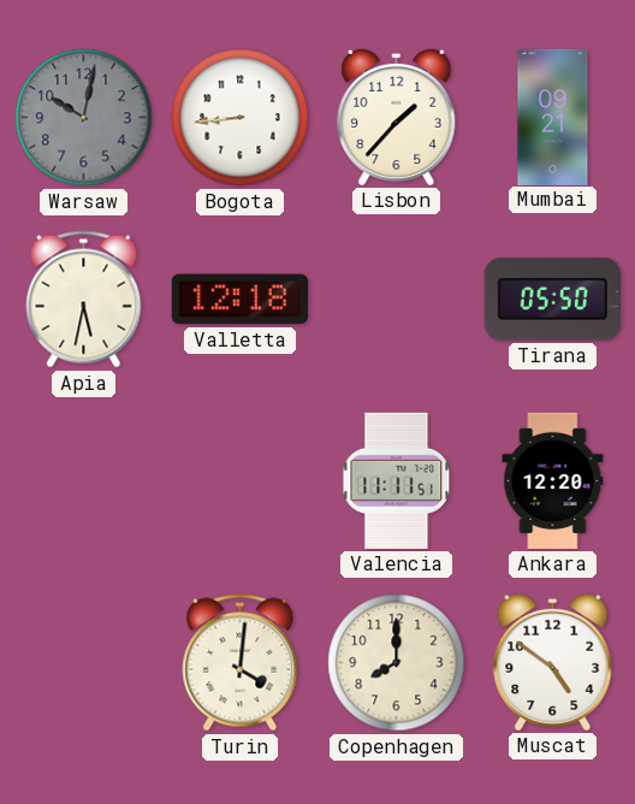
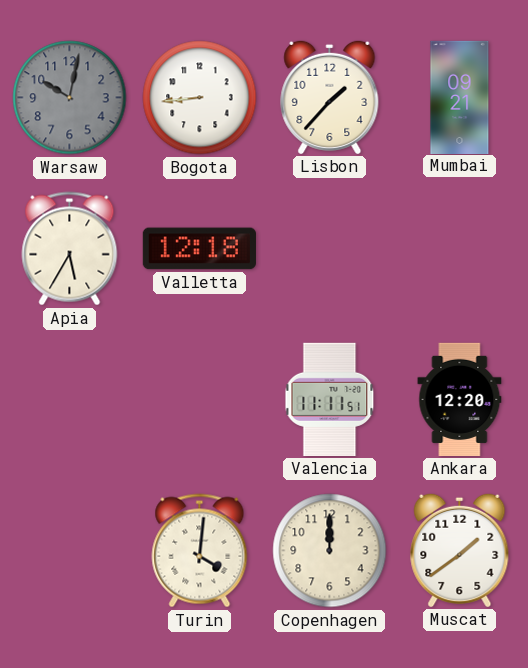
Apia: 5:32 -> 5:35
Tirana: 05:50 -> none
Copenhagen: 8:00 -> 12:00
Muscat: 4:51 -> 1:39
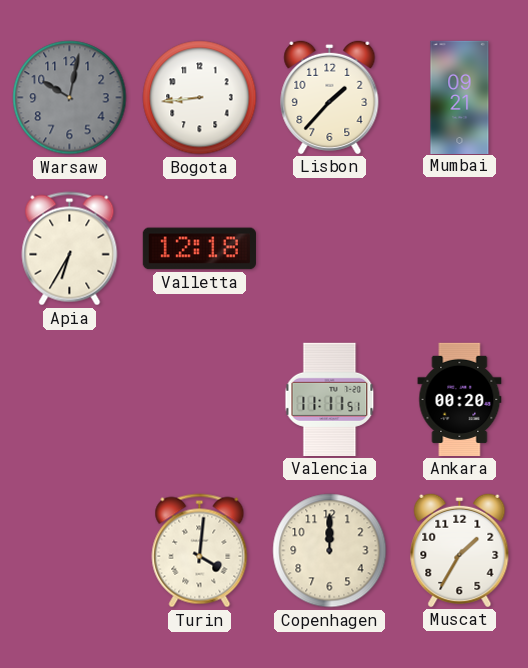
Apia: 5:35 -> 6:35
Ankara: 12:20 -> 00:20
Muscat: 1:39 -> 1:35
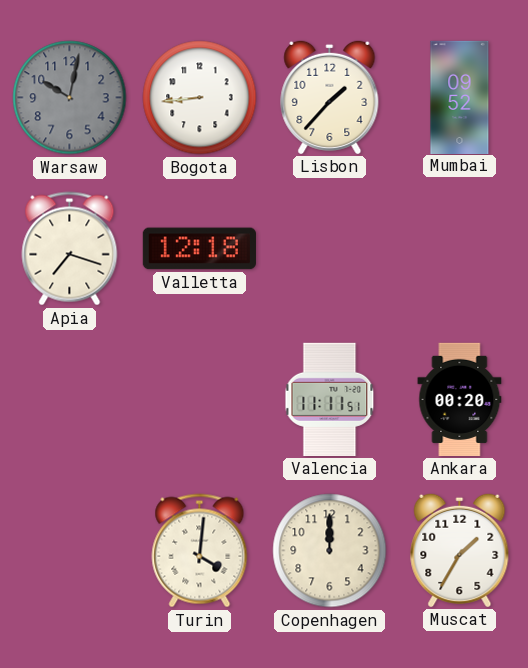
Mumbai: 09:21 -> 09:52
Apia: 6:35 -> 7:18
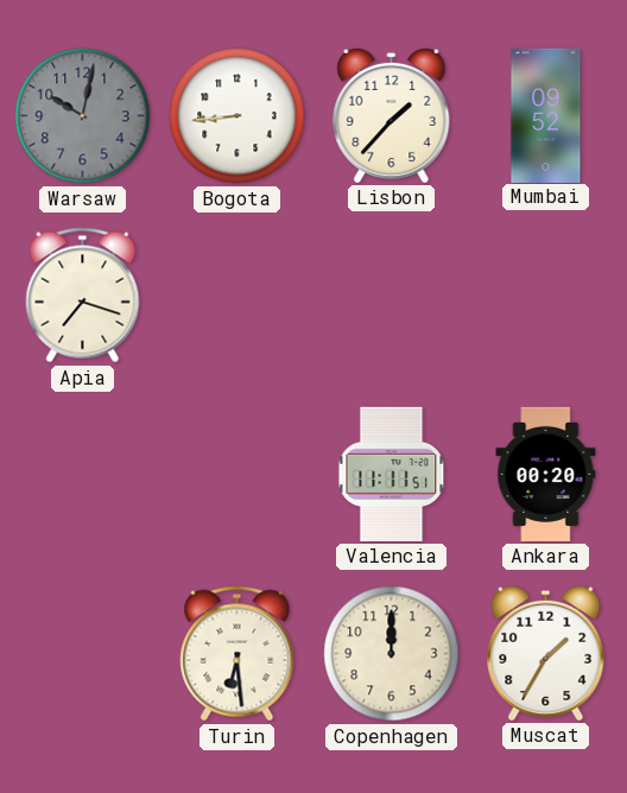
Valletta: 12:18 -> none
Turin: 4:01 -> 6:29
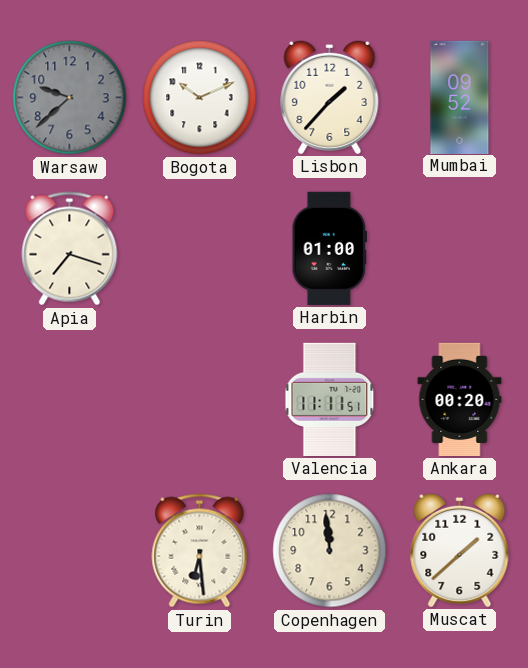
Warsaw: 10:02 -> 9:38
Bogota: 8:44 -> 10:11
Harbin: none -> 01:00
Copenhagen: 12:00 -> 11:59
Muscat: 1:35 -> 1:38
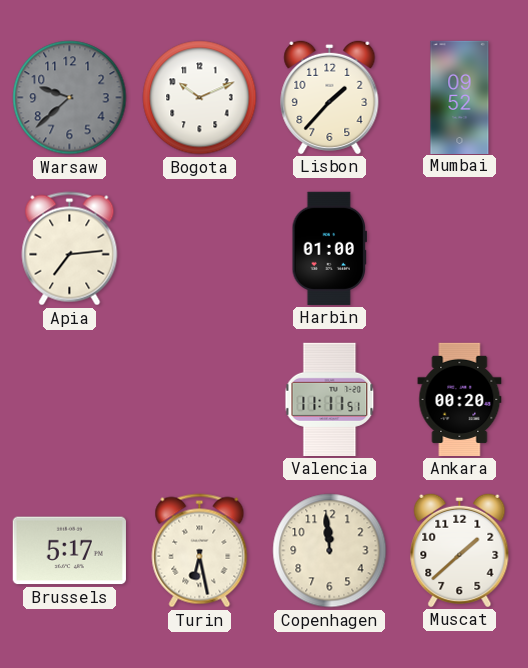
Apia: 7:18 -> 7:14
Brussels: none -> 5:17
Turin: 6:29 -> 6:28
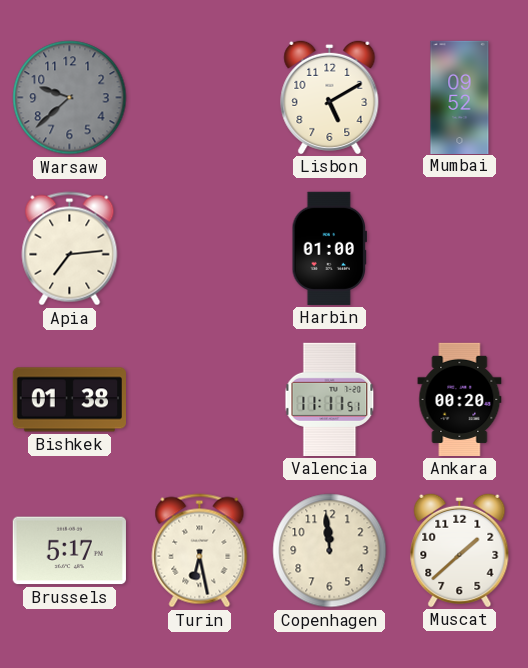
Bogota: 10:11 -> none
Lisbon: 1:37 -> 5:10
Bishkek: none -> 01:38
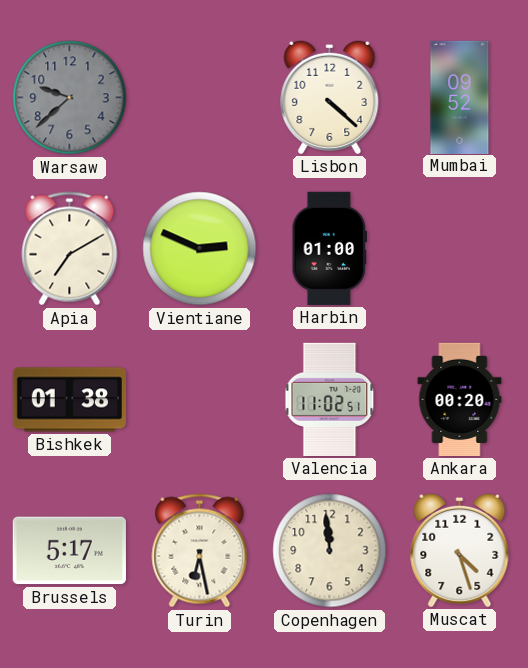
Lisbon: 5:10 -> 4:22
Apia: 7:14 -> 7:10
Vientiane: none -> 2:49
Valencia: 11:11 -> 11:02
Muscat: 1:38 -> 4:27
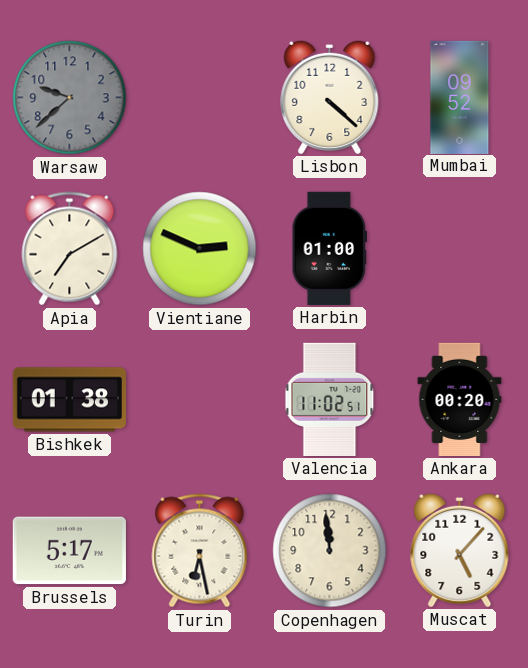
Muscat: 4:27 -> 5:07
